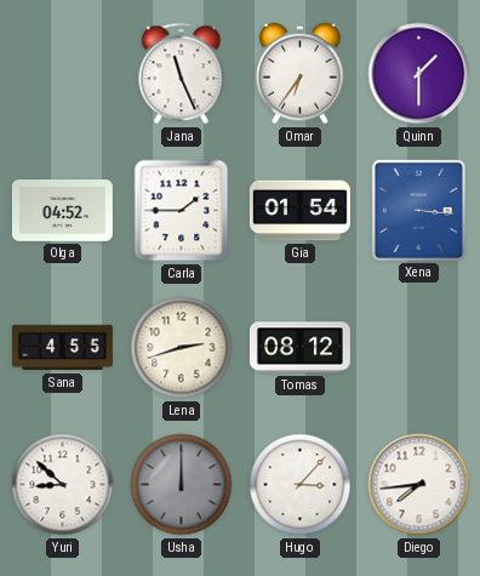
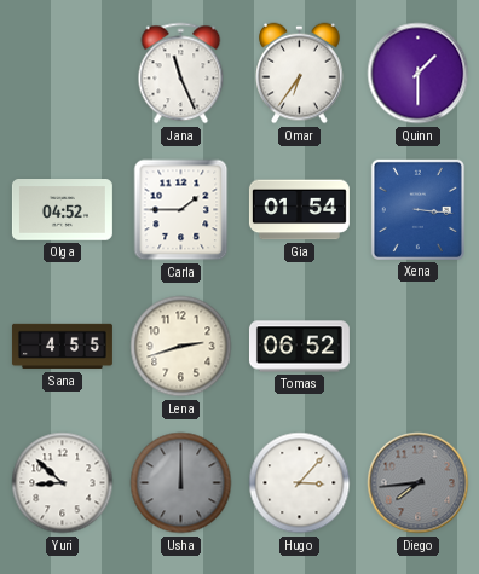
Tomas: 08:12 -> 06:52
Diego dial: white -> grey
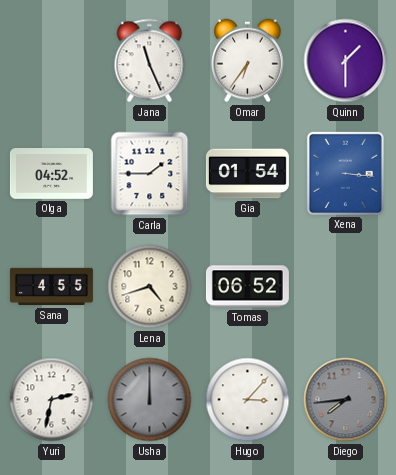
Lena: 2:42 -> 4:42
Yuri: 8:52 -> 2:32
